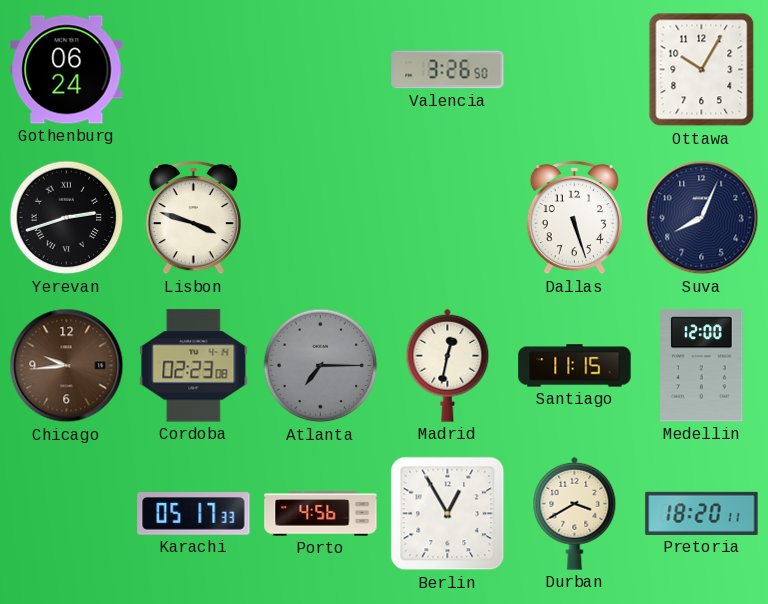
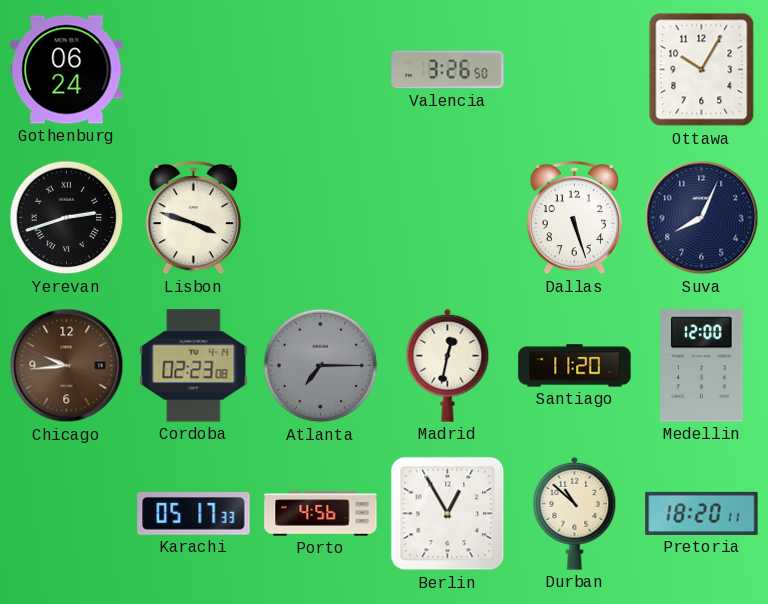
Santiago: 11:15 -> 11:20
Durban: 3:40 -> 10:52
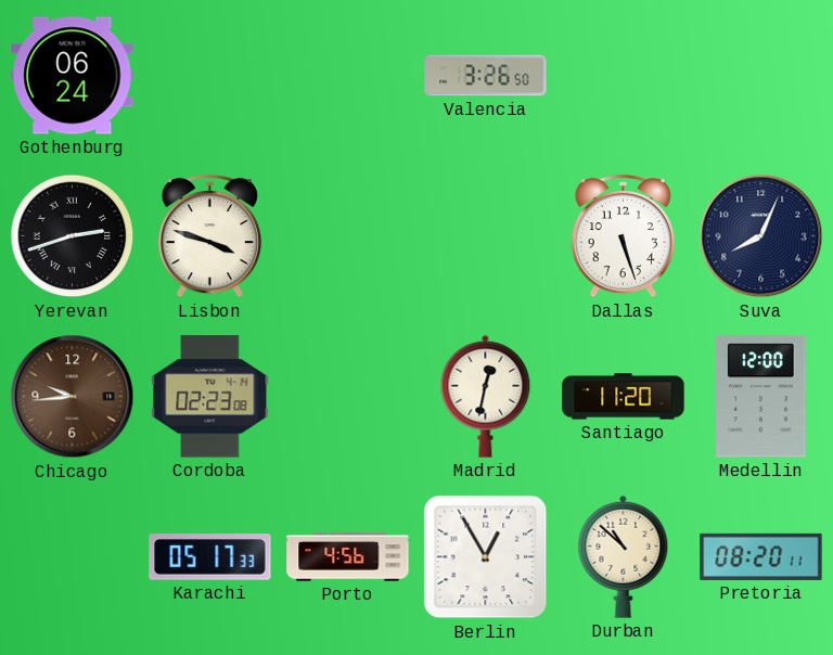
Ottawa: 10:05 -> none
Atlanta: 7:15 -> none
Pretoria: 18:20 -> 08:20
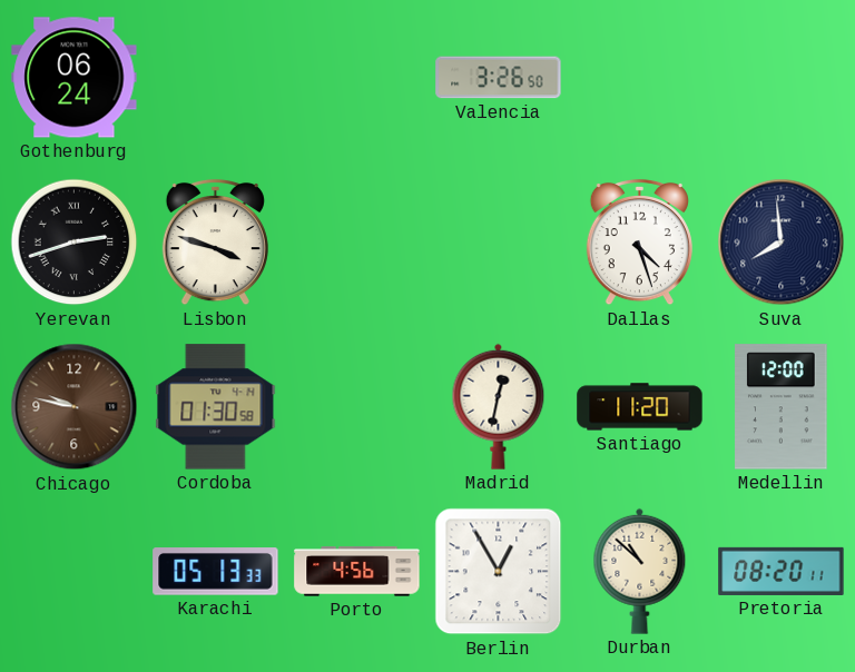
Dallas: 5:27 -> 4:27
Suva: 8:04 -> 7:59
Chicago: 9:44 -> 9:47
Cordoba: 02:23 -> 01:30
Karachi: 05:17 -> 05:13
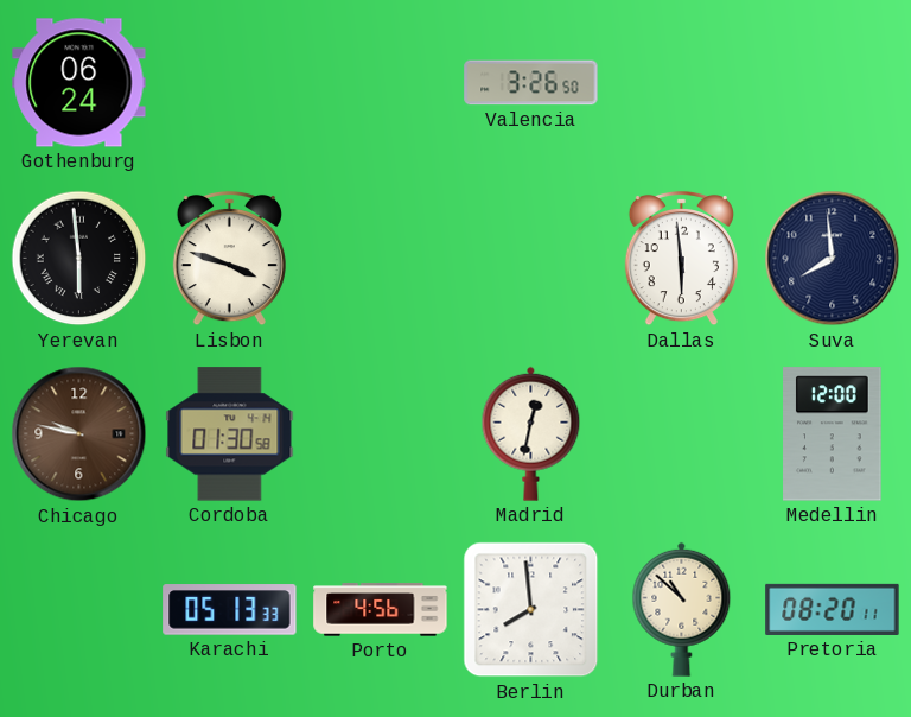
Yerevan: 2:42 -> 5:59
Dallas: 4:27 -> 5:59
Santiago: 11:20 -> none
Berlin: 12:55 -> 7:59
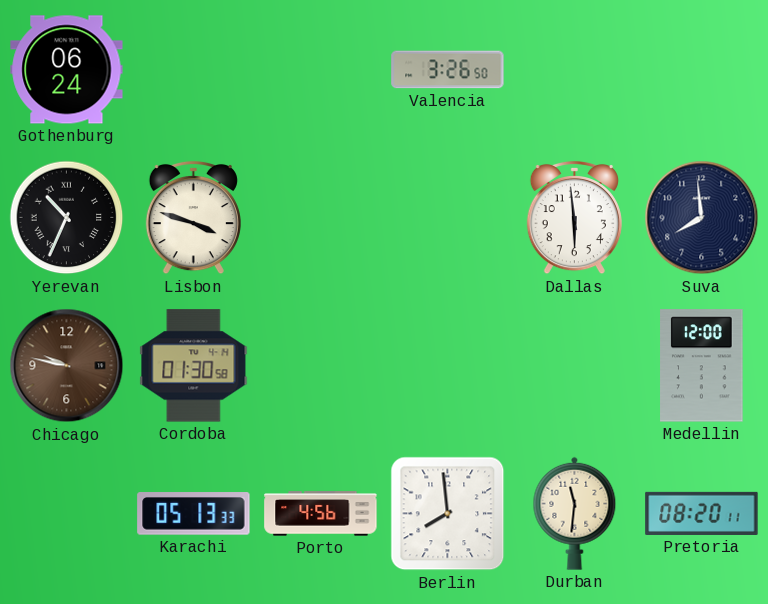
Yerevan: 5:59 -> 10:34
Madrid: 12:32 -> none
Durban: 10:52 -> 11:31
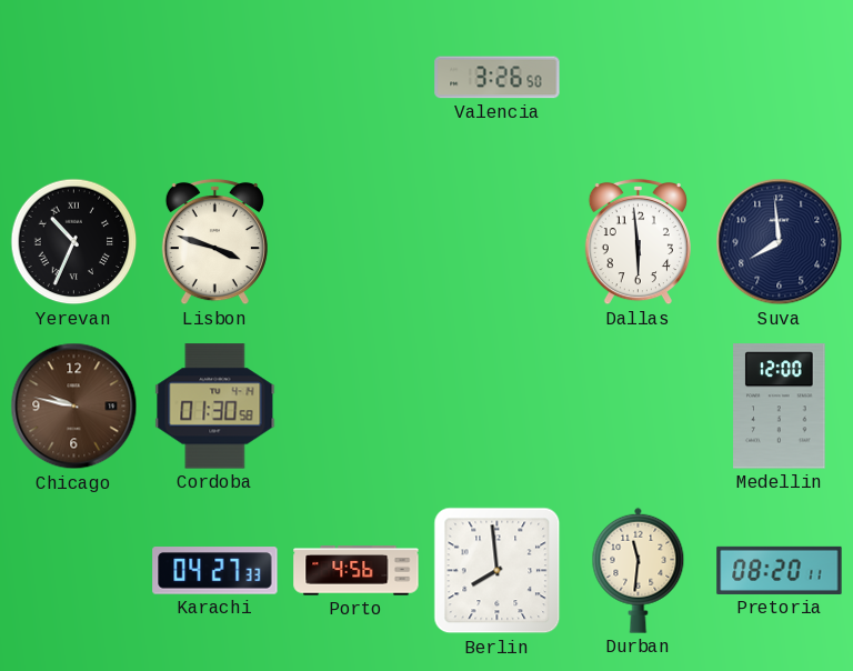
Gothenburg: 06:24 -> none
Karachi: 05:13 -> 04:27
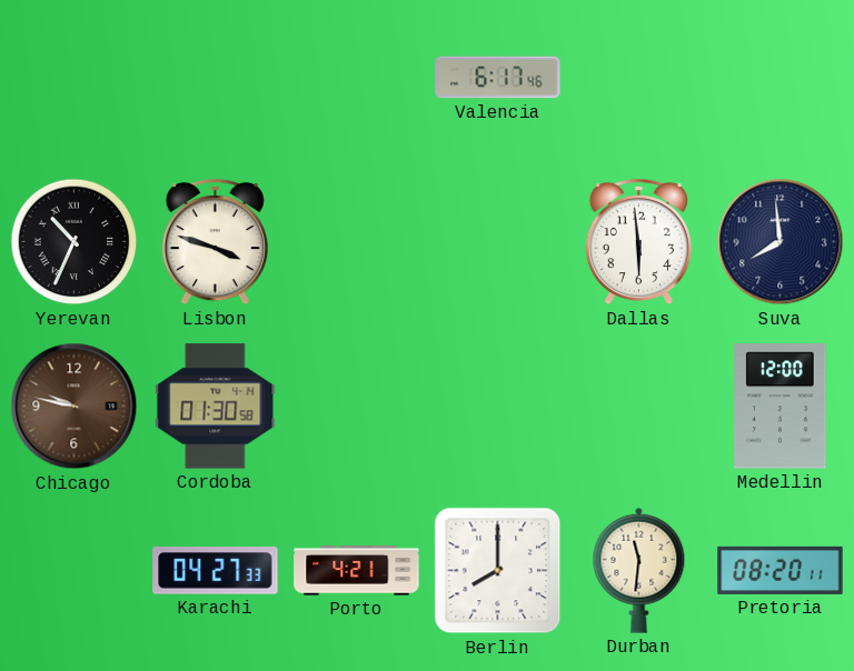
Valencia: 3:26 -> 6:17
Porto: 4:56 -> 4:21
Berlin: 7:59 -> 8:00
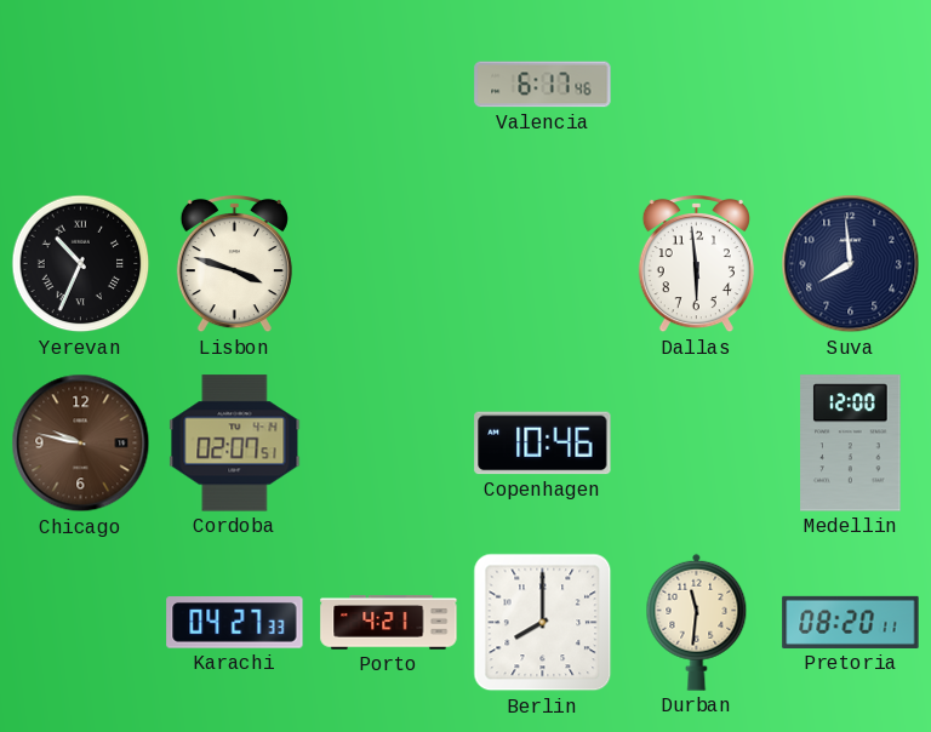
Cordoba: 01:30 -> 02:07
Copenhagen: none -> 10:46
